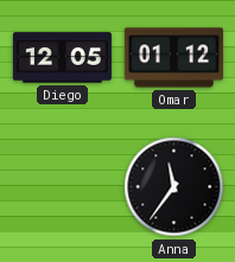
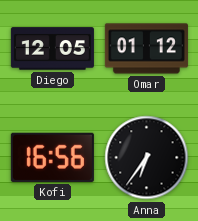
Kofi: none -> 16:56
Anna: 11:36 -> 6:36
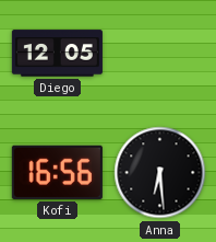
Omar: 01:12 -> none
Anna: 6:36 -> 6:29
